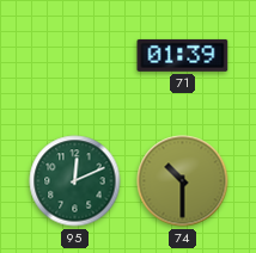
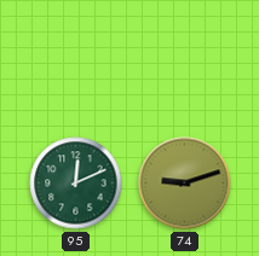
71: 01:39 -> none
74: 10:30 -> 9:12
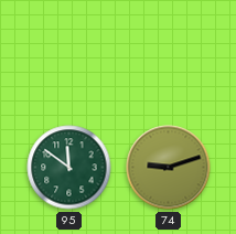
95: 12:11 -> 11:51
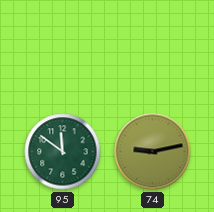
74: 9:12 -> 9:13
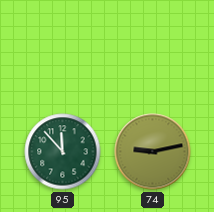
95: 11:51 -> 11:53
